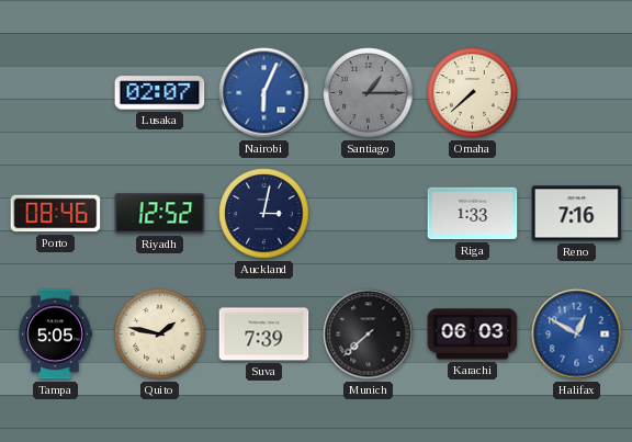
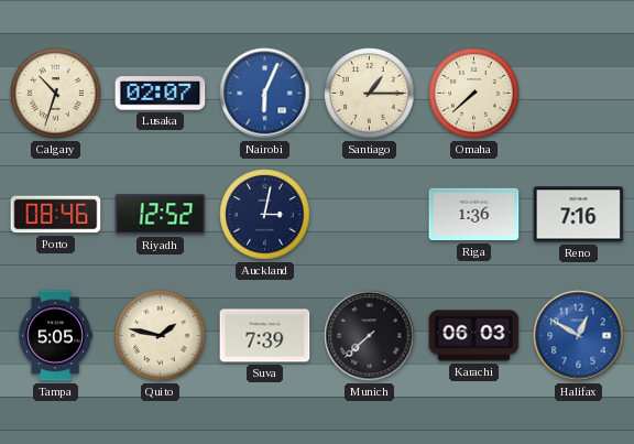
Calgary: none -> 10:33
Santiago dial: grey -> cream
Riga: 1:33 -> 1:36
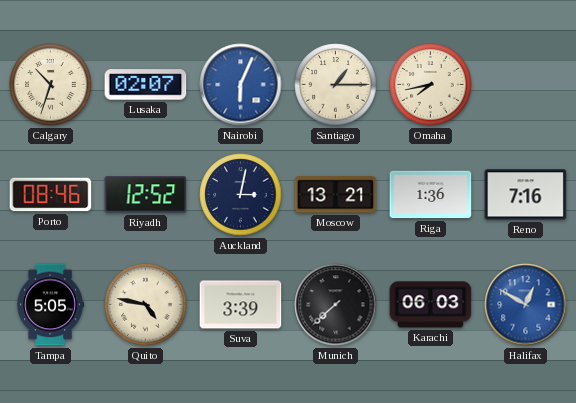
Omaha: 7:38 -> 7:43
Moscow: none -> 13:21
Quito: 1:47 -> 4:47
Suva: 7:39 -> 3:39
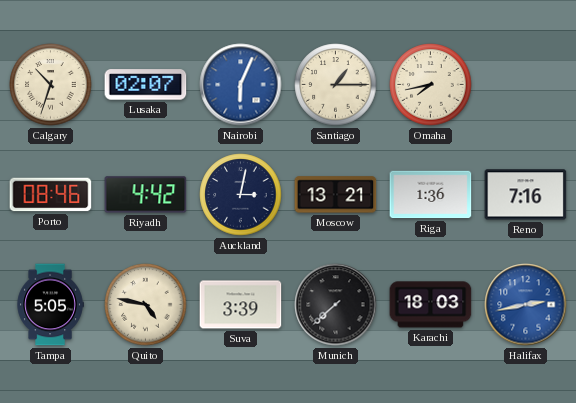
Riyadh: 12:52 -> 4:42
Karachi: 06:03 -> 18:03
Halifax: 12:50 -> 2:43
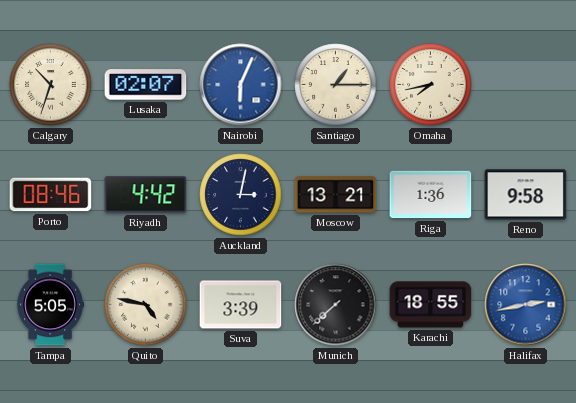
Reno: 7:16 -> 9:58
Karachi: 18:03 -> 18:55
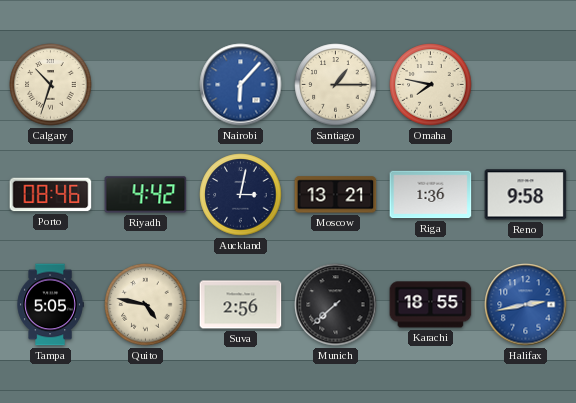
Lusaka: 02:07 -> none
Nairobi: 6:04 -> 6:07
Omaha: 7:43 -> 7:47
Suva: 3:39 -> 2:56
